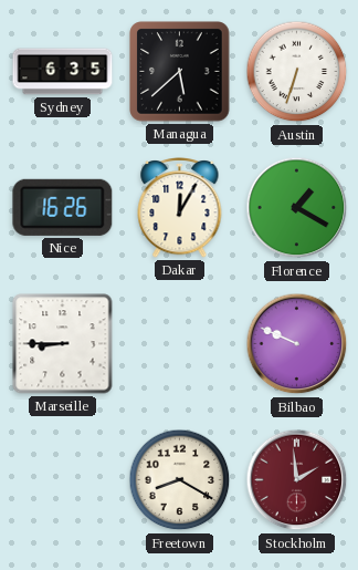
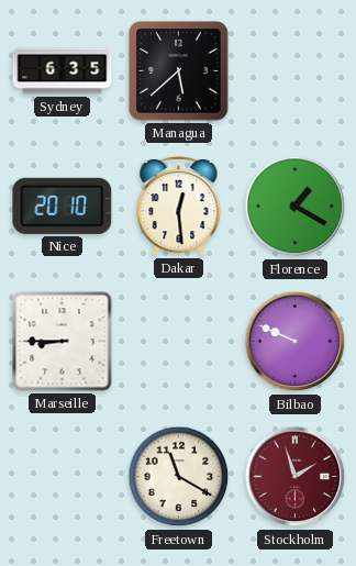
Austin: 6:33 -> none
Nice: 16:26 -> 20:10
Dakar: 12:05 -> 12:29
Freetown: 8:20 -> 11:20
Stockholm: 1:59 -> 1:57
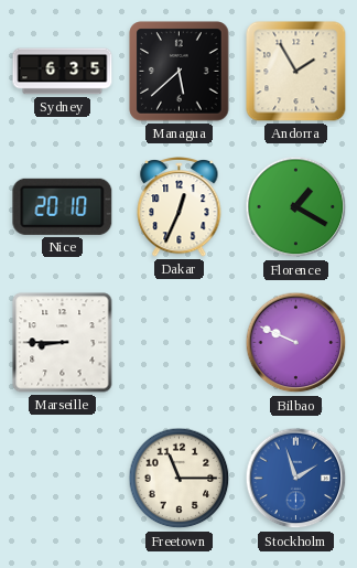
Andorra: none -> 1:55
Dakar: 12:29 -> 12:34
Freetown: 11:20 -> 11:15
Stockholm dial: burgundy -> blue
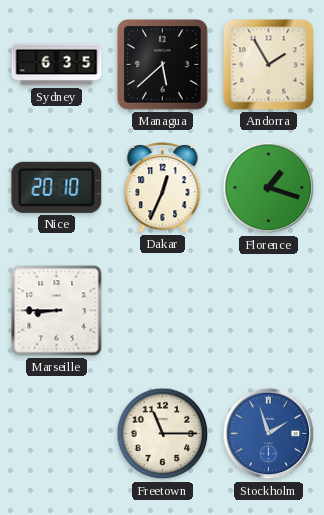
Florence: 1:20 -> 1:18
Bilbao: 9:49 -> none
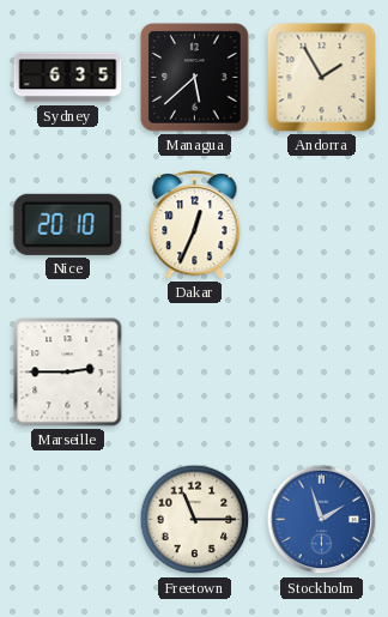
Florence: 1:18 -> none
Marseille: 8:45 -> 2:45
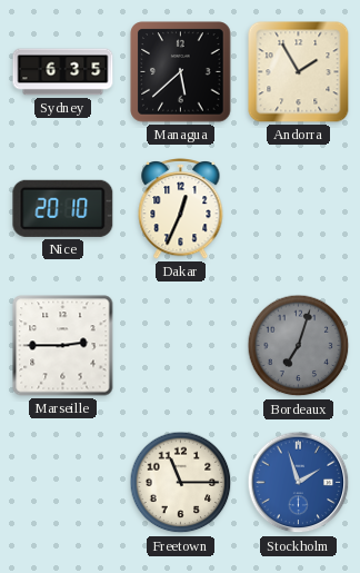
Bordeaux: none -> 7:03
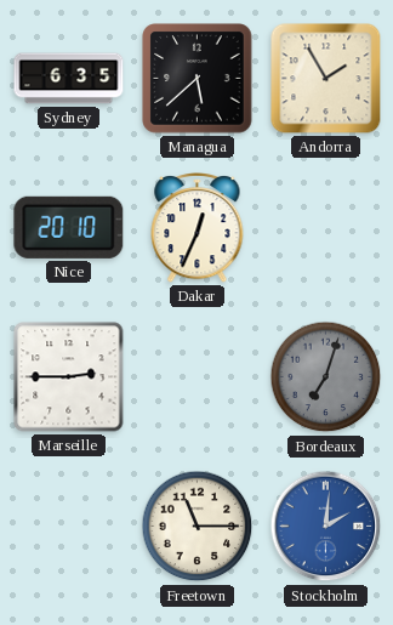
Stockholm: 1:57 -> 2:01
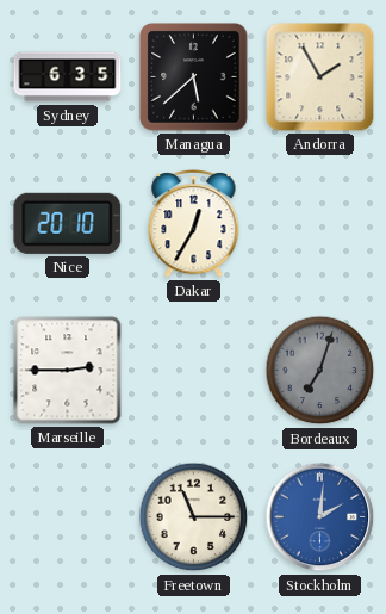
Dakar: 12:34 -> 12:35
